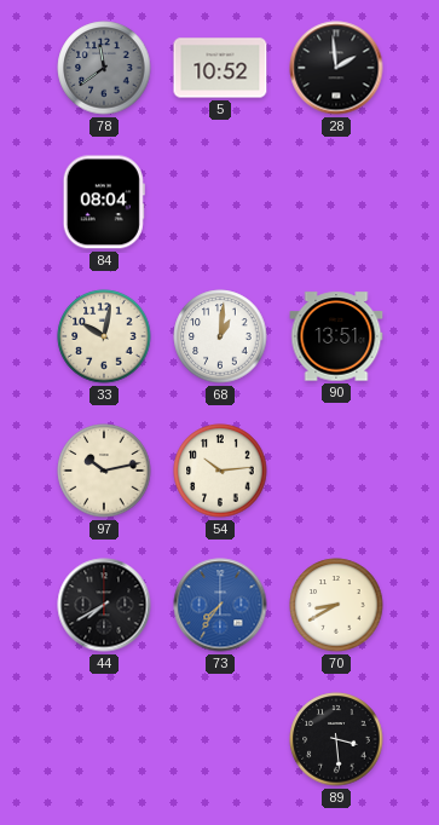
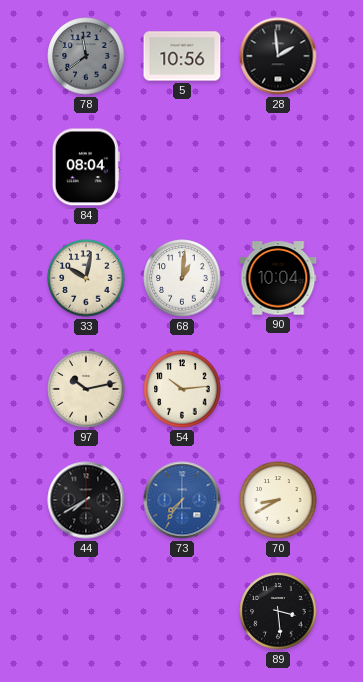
5: 10:52 -> 10:56
90: 13:51 -> 10:04
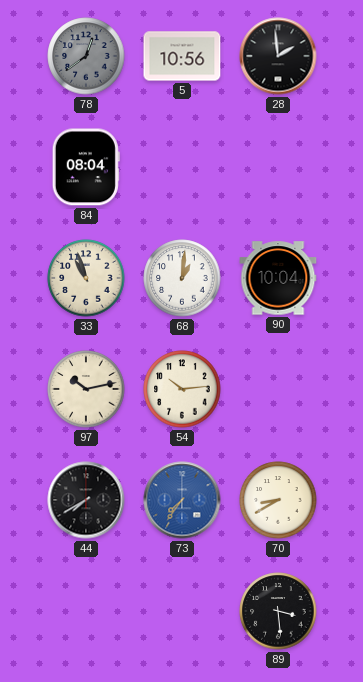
78: 11:39 -> 12:39
33: 10:02 -> 10:57
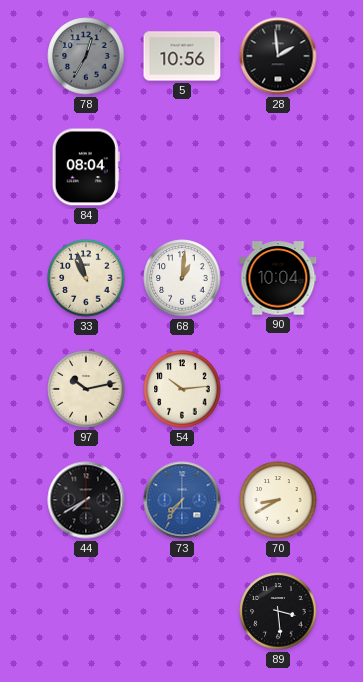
78: 12:39 -> 12:35
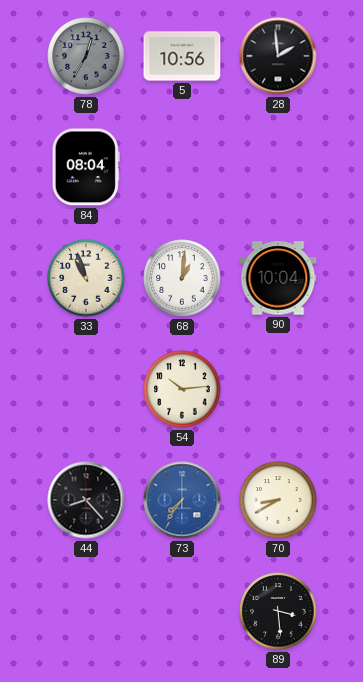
97: 10:13 -> none
44: 7:40 -> 8:23
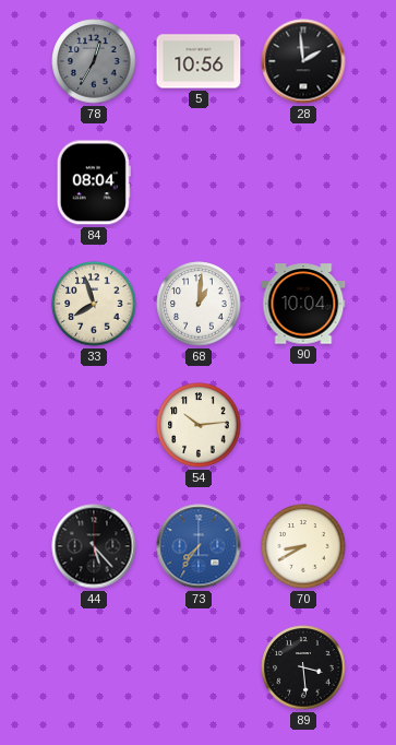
33: 10:57 -> 7:57
44: 8:23 -> 5:23
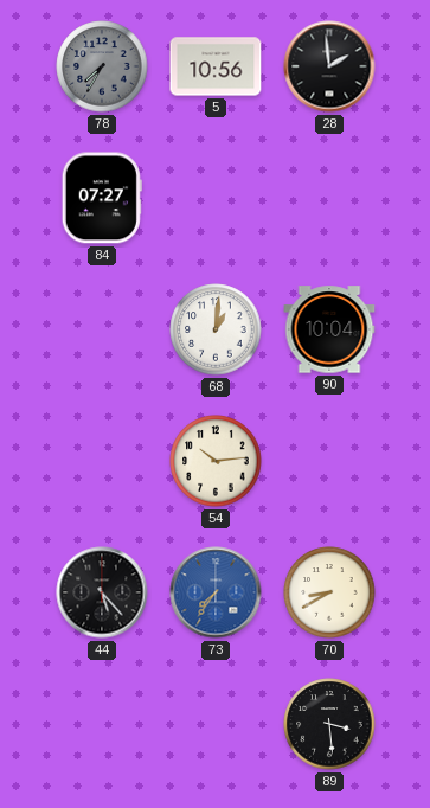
78: 12:35 -> 7:35
84: 08:04 -> 07:27
33: 7:57 -> none
